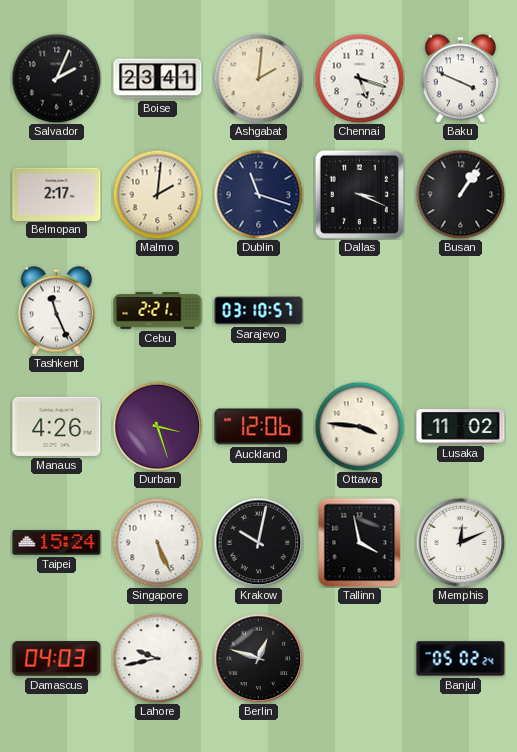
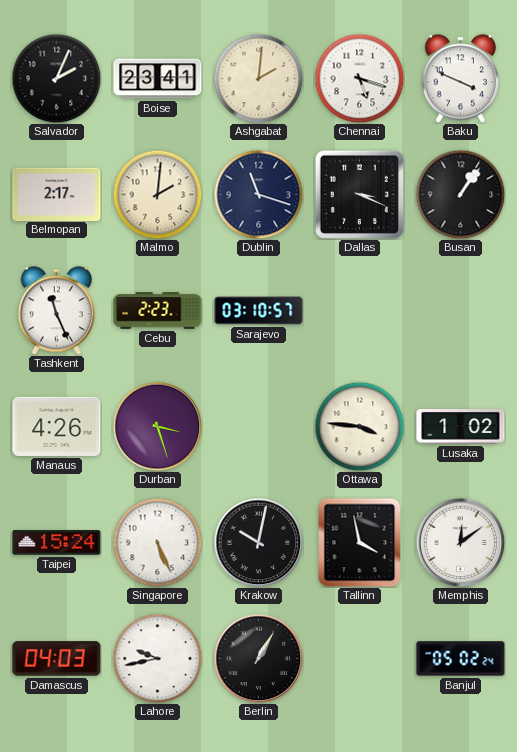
Cebu: 2:21 -> 2:23
Auckland: 12:06 -> none
Lusaka: 11:02 -> 1:02
Memphis: 12:11 -> 12:09
Berlin: 12:48 -> 1:05
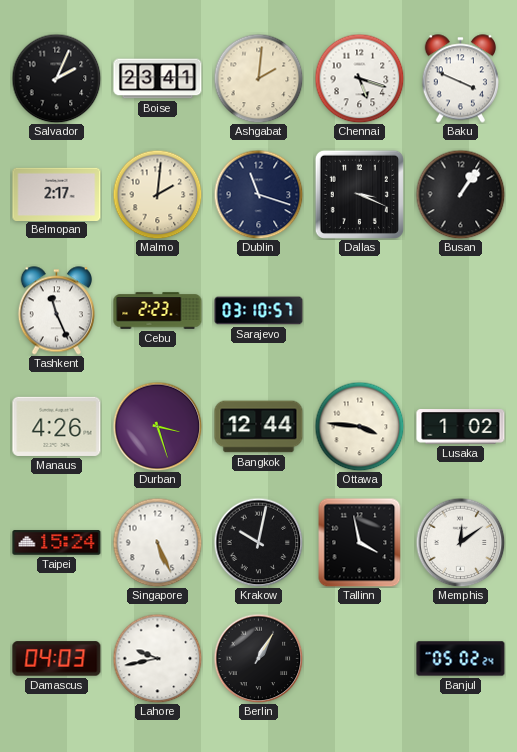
Bangkok: none -> 12:44
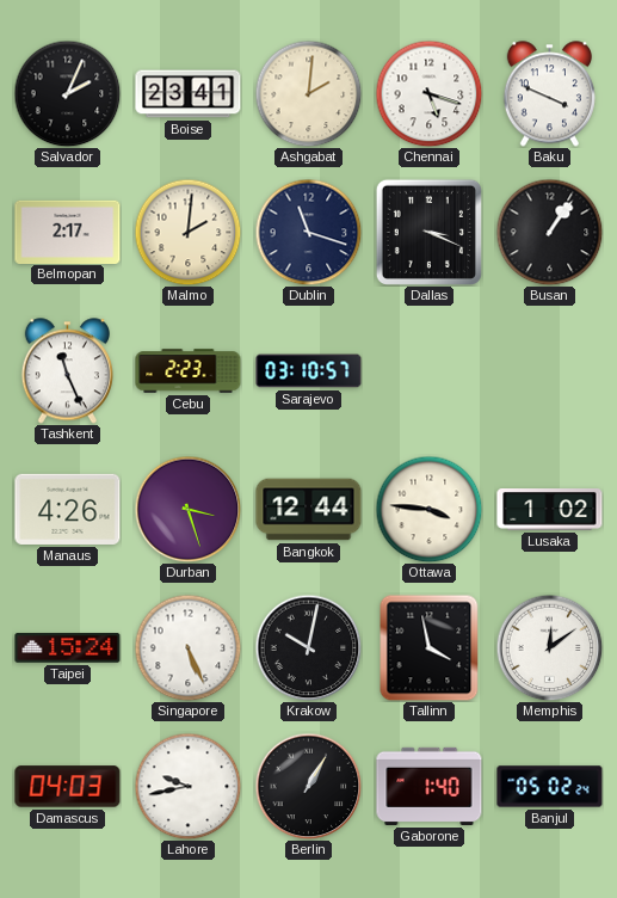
Gaborone: none -> 1:40
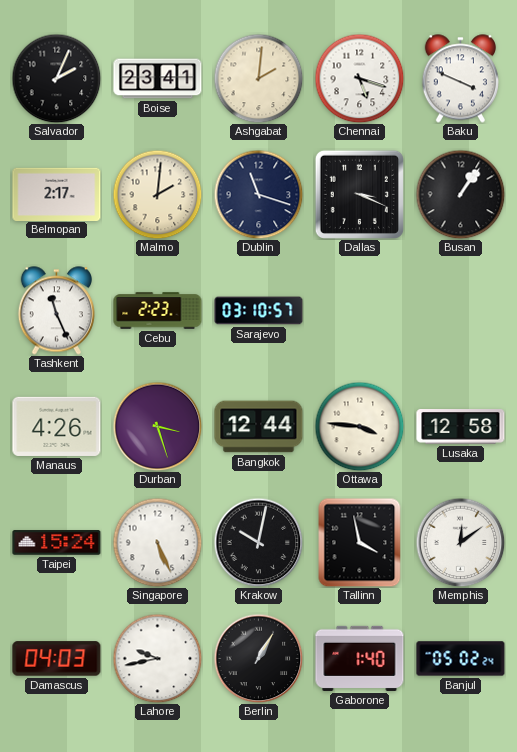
Lusaka: 1:02 -> 12:58
